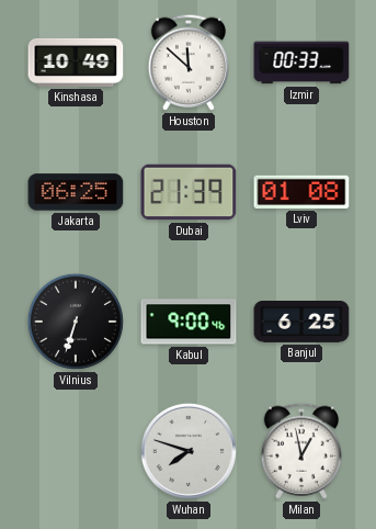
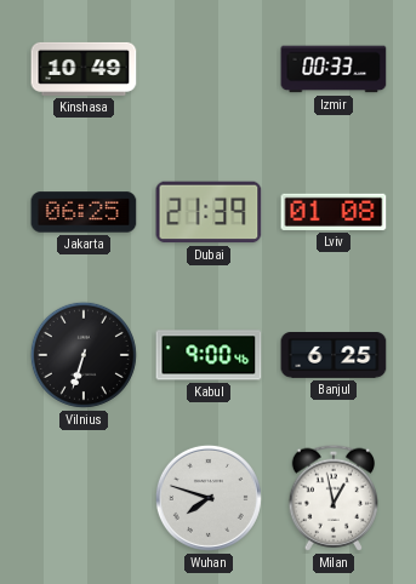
Houston: 11:52 -> none
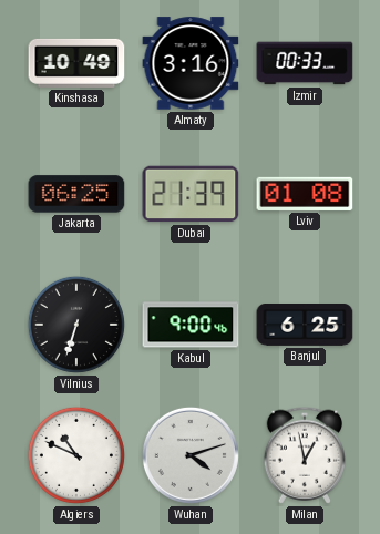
Almaty: none -> 3:16
Algiers: none -> 10:49
Wuhan: 7:48 -> 4:12
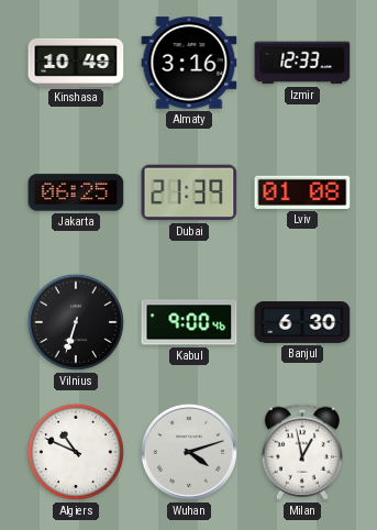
Izmir: 00:33 -> 12:33
Banjul: 6:25 -> 6:30
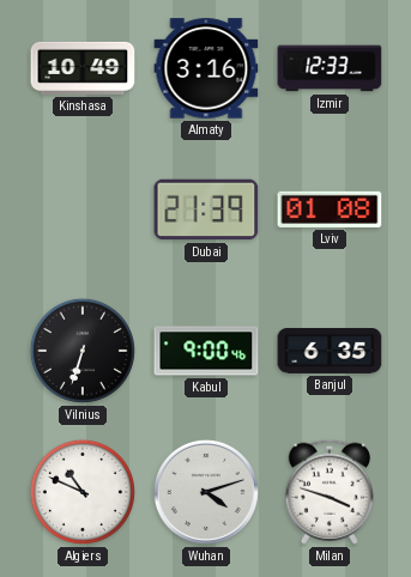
Jakarta: 06:25 -> none
Banjul: 6:30 -> 6:35
Milan: 12:58 -> 3:48
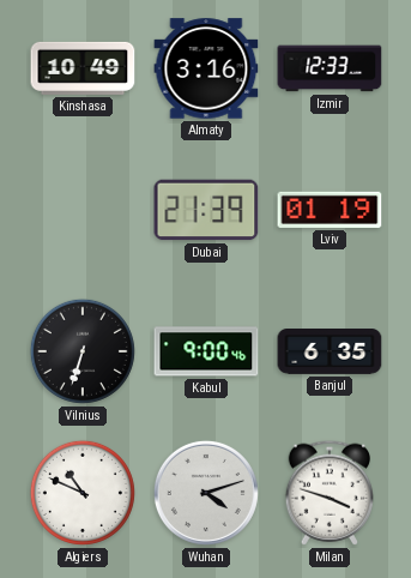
Lviv: 01:08 -> 01:19
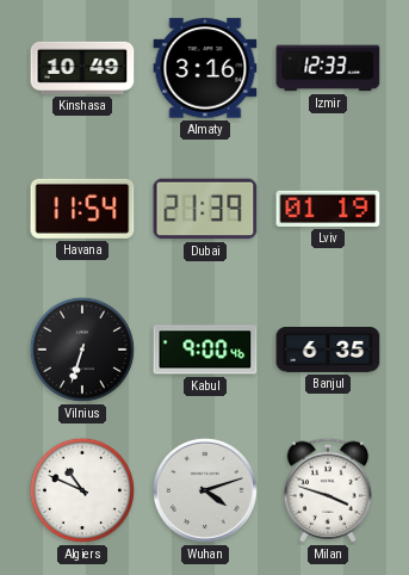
Havana: none -> 11:54
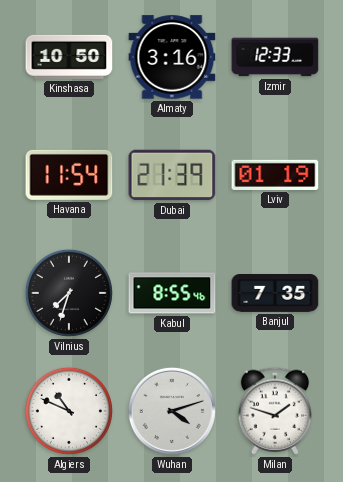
Kinshasa: 10:49 -> 10:50
Vilnius: 6:33 -> 7:33
Kabul: 9:00 -> 8:55
Banjul: 6:35 -> 7:35
Milan: 3:48 -> 1:48
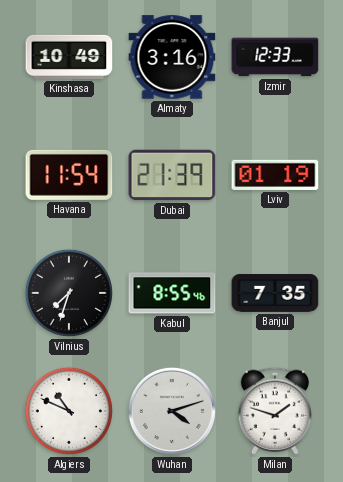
Kinshasa: 10:50 -> 10:49
